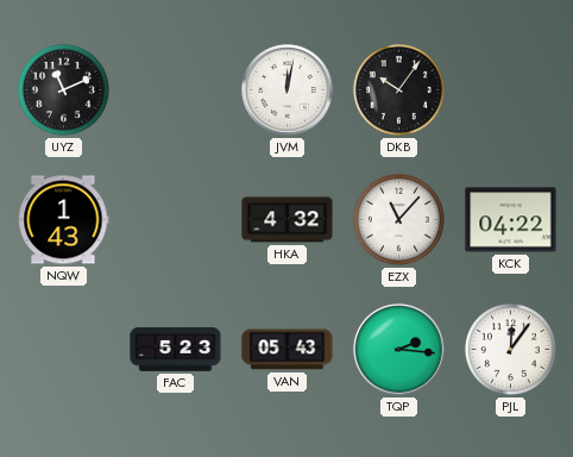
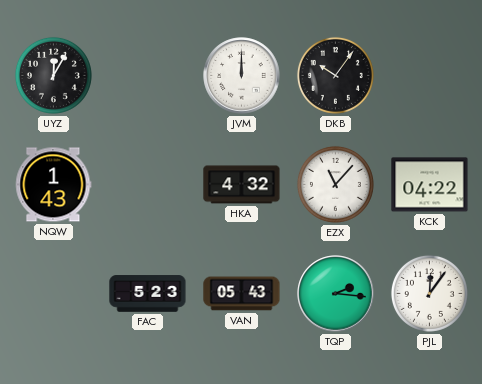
UYZ: 11:11 -> 12:05
JVM: 12:02 -> 12:00
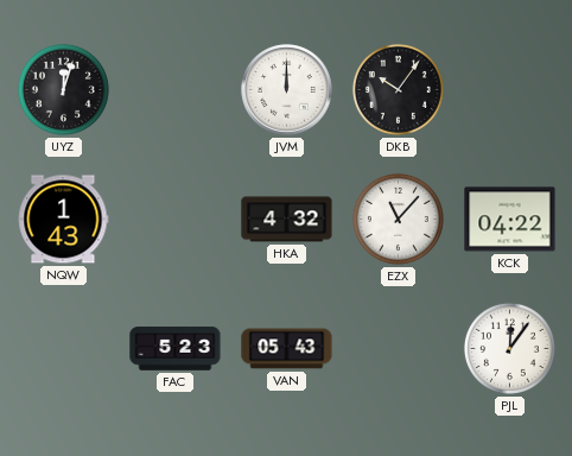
UYZ: 12:05 -> 12:03
TQP: 2:16 -> none
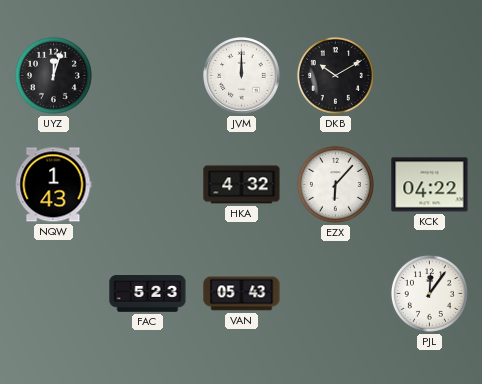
DKB: 10:06 -> 10:10
EZX: 11:07 -> 6:07
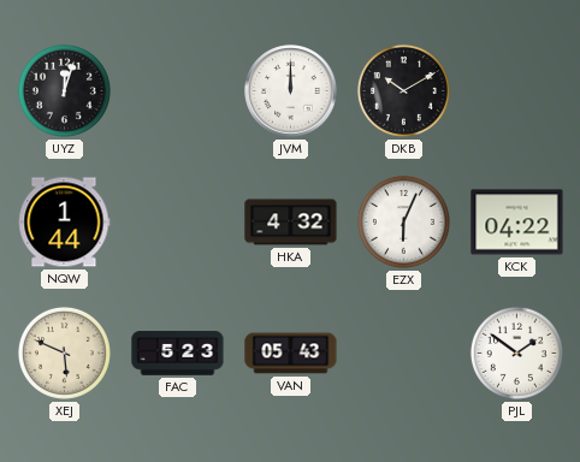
NQW: 1:43 -> 1:44
EZX: 6:07 -> 6:04
XEJ: none -> 5:49
PJL: 12:06 -> 1:51
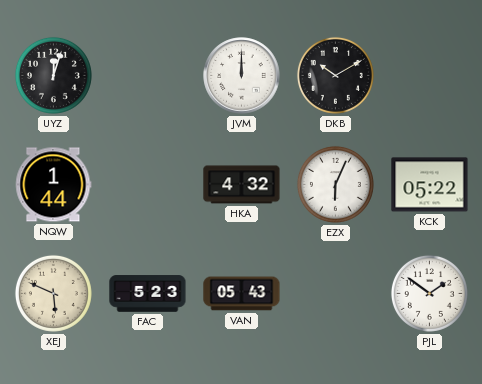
KCK: 04:22 -> 05:22
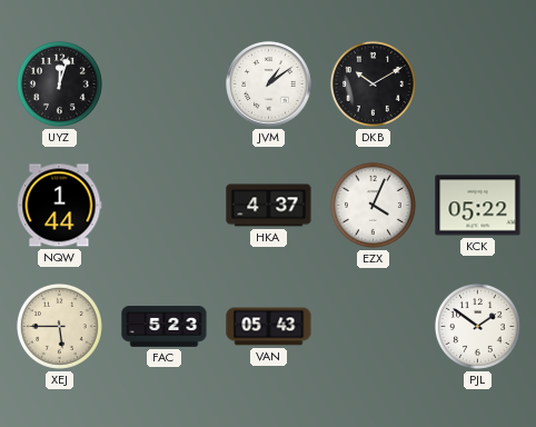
JVM: 12:00 -> 1:09
HKA: 4:32 -> 4:37
EZX: 6:04 -> 4:04
XEJ: 5:49 -> 5:45
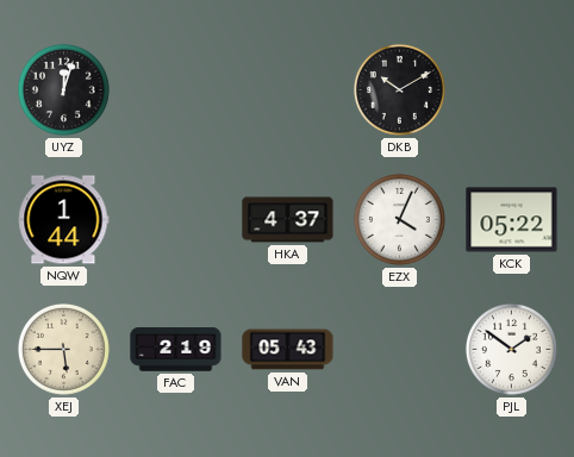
JVM: 1:09 -> none
FAC: 5:23 -> 2:19
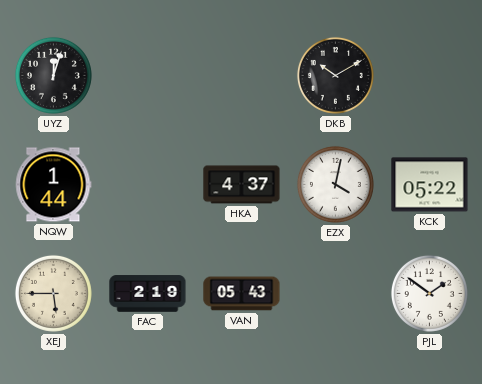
EZX: 4:04 -> 4:02
